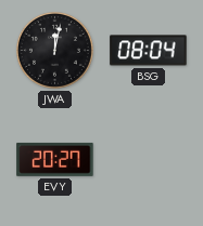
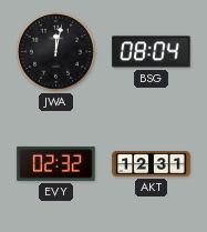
EVY: 20:27 -> 02:32
AKT: none -> 12:31
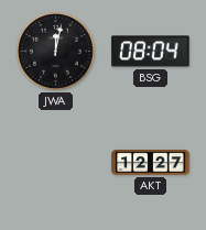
EVY: 02:32 -> none
AKT: 12:31 -> 12:27
